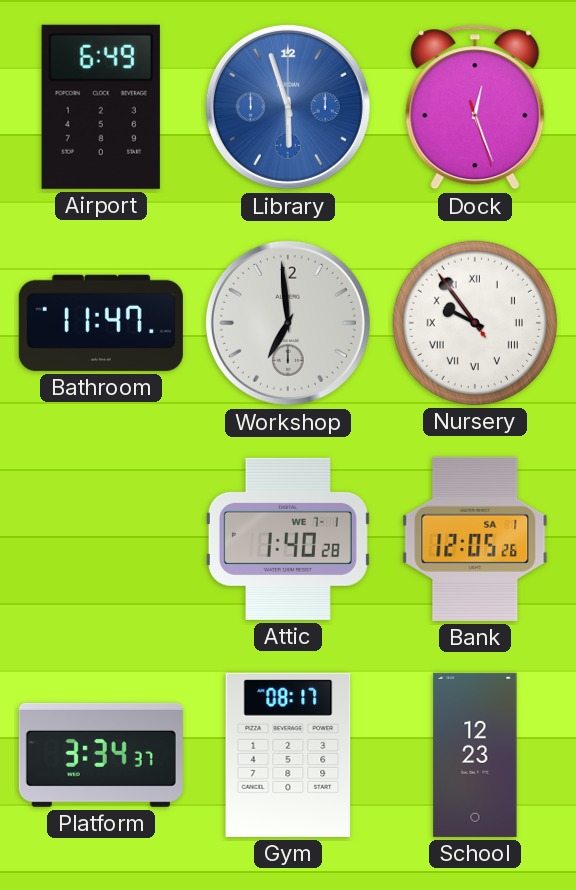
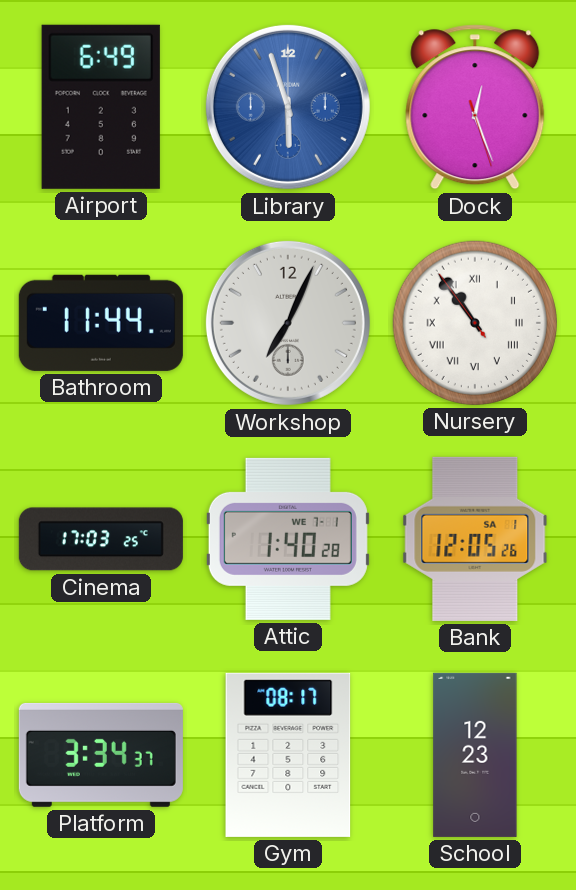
Bathroom: 11:47 -> 11:44
Workshop: 6:59 -> 7:04
Nursery: 9:53 -> 10:53
Cinema: none -> 17:03
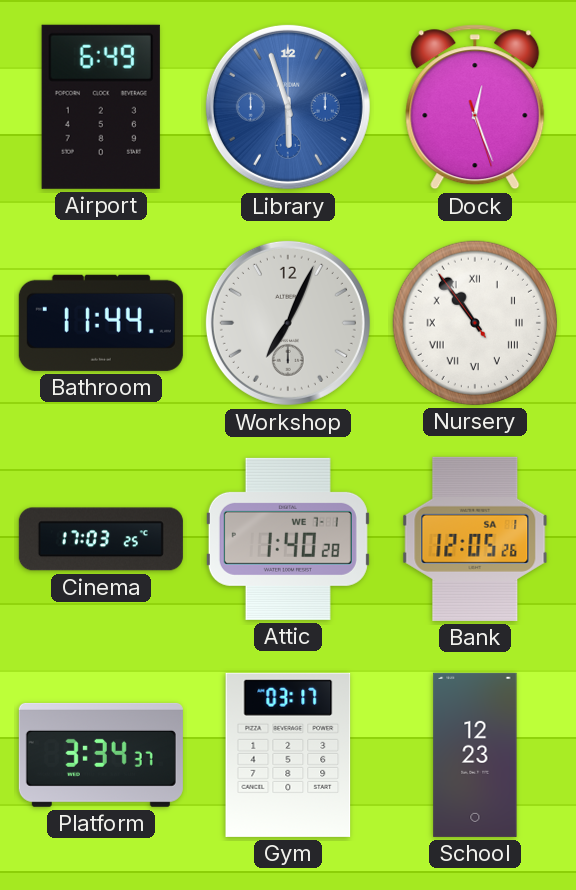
Gym: 08:17 -> 03:17
